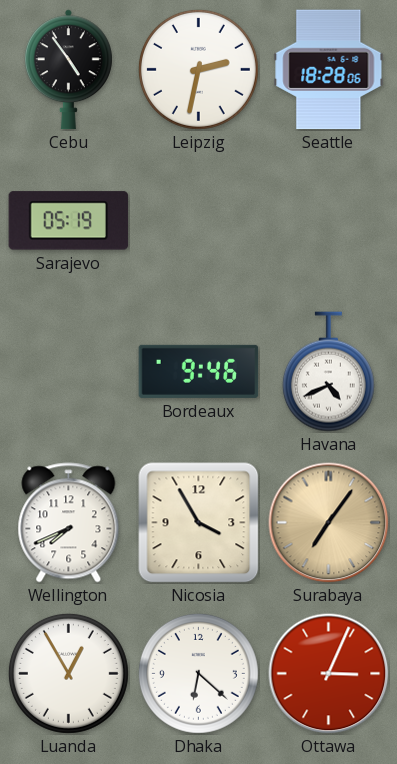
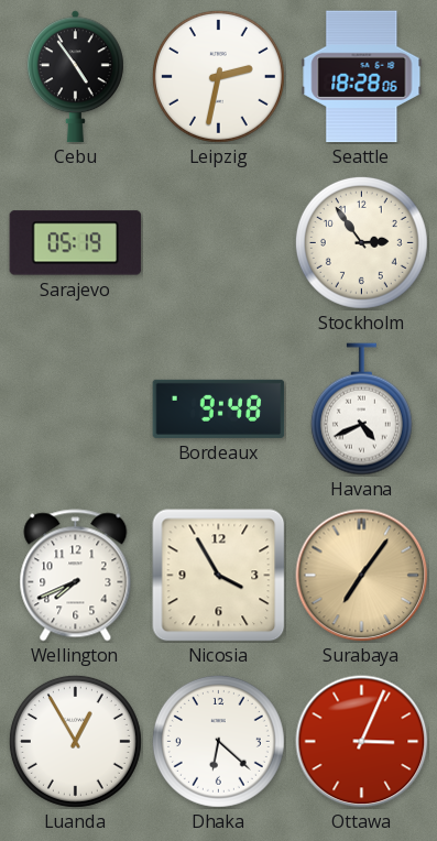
Stockholm: none -> 2:54
Bordeaux: 9:46 -> 9:48
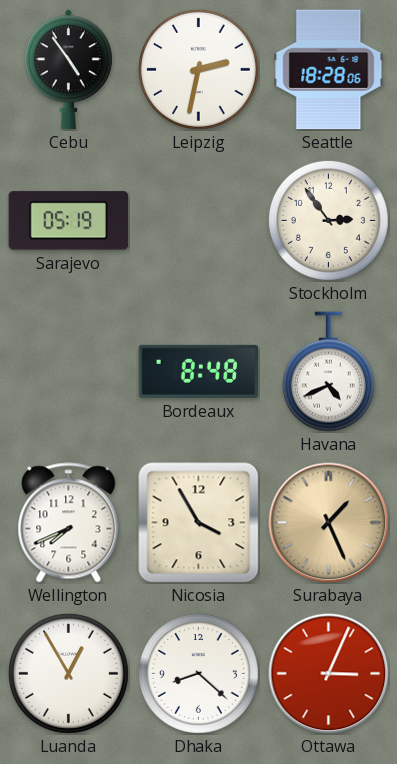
Bordeaux: 9:48 -> 8:48
Surabaya: 7:06 -> 1:26
Dhaka: 6:22 -> 8:22
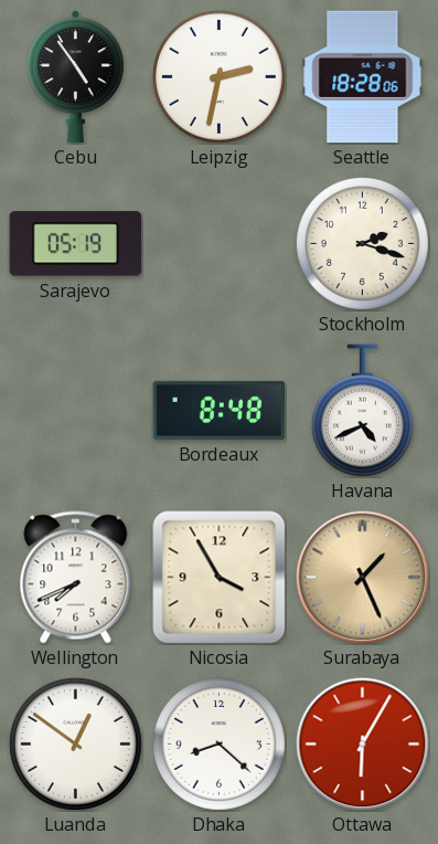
Stockholm: 2:54 -> 2:18
Luanda: 12:55 -> 12:51
Ottawa: 3:04 -> 6:05
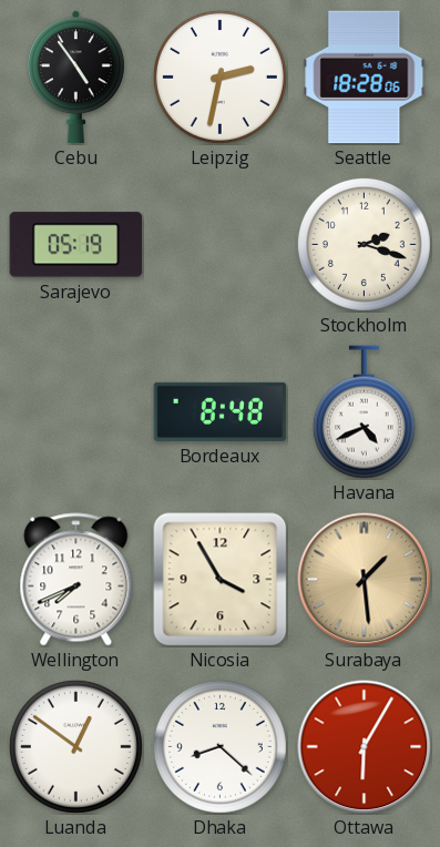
Surabaya: 1:26 -> 1:29
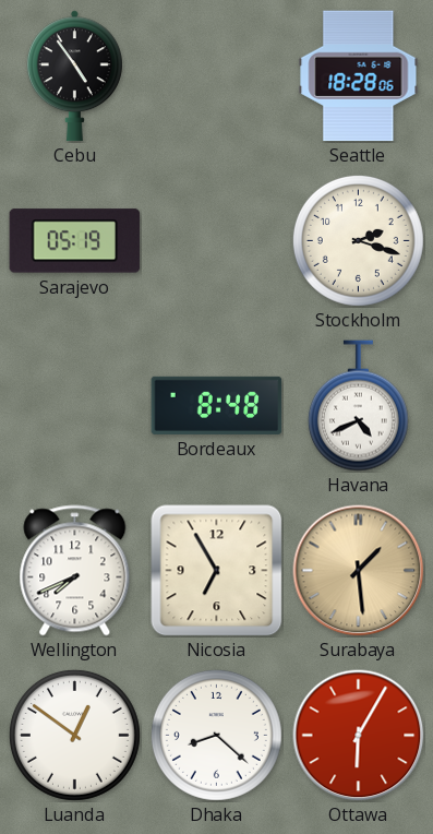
Leipzig: 2:32 -> none
Nicosia: 3:55 -> 6:55
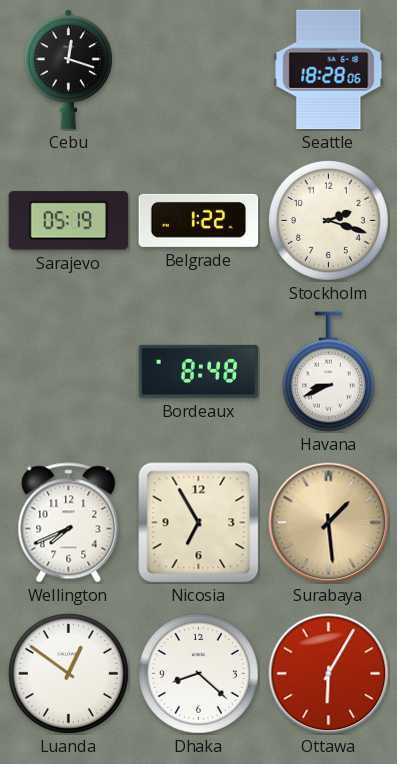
Cebu: 4:54 -> 12:18
Belgrade: none -> 1:22
Havana: 4:41 -> 8:41
